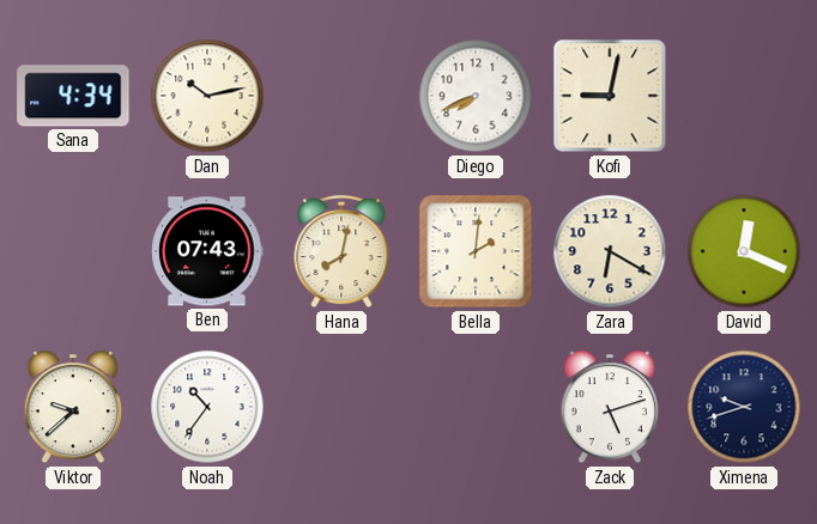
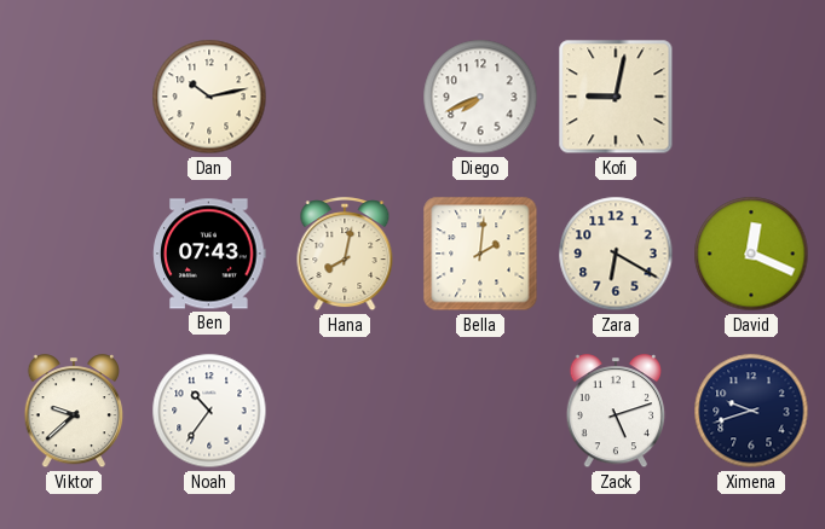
Sana: 4:34 -> none
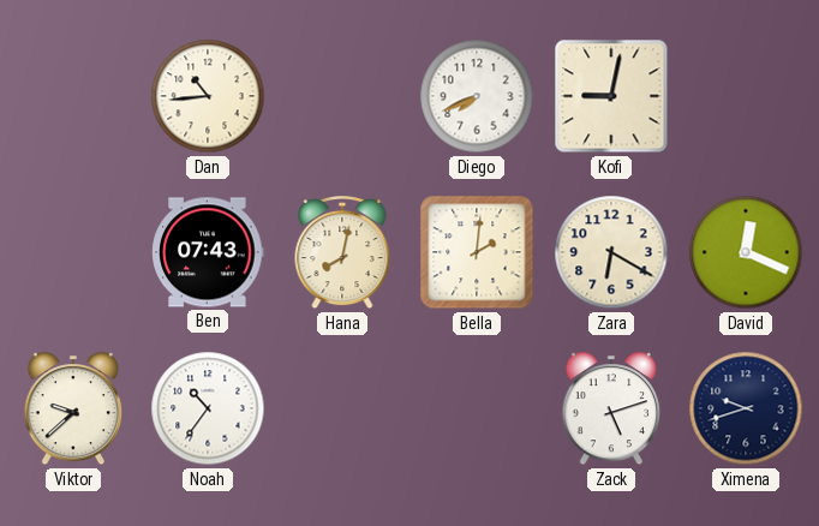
Dan: 10:13 -> 10:44
